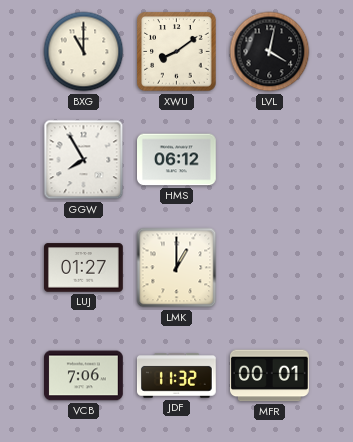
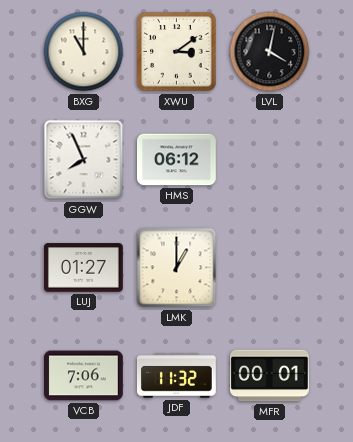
XWU: 8:09 -> 3:09
GGW: 7:55 -> 7:56
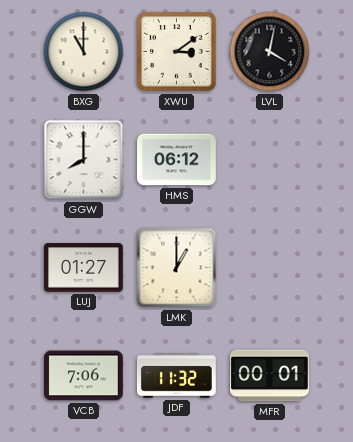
GGW: 7:56 -> 8:00
